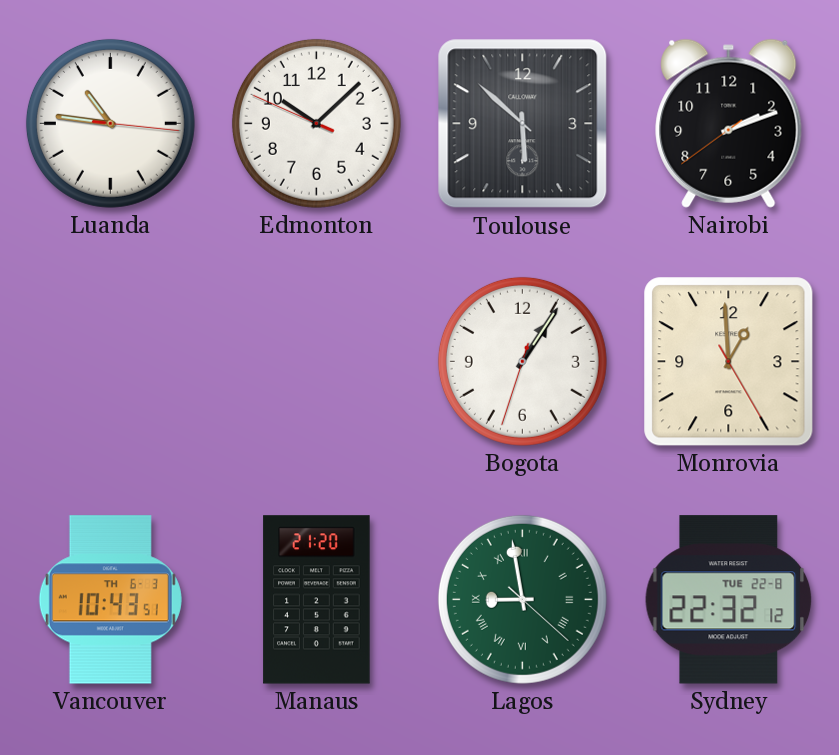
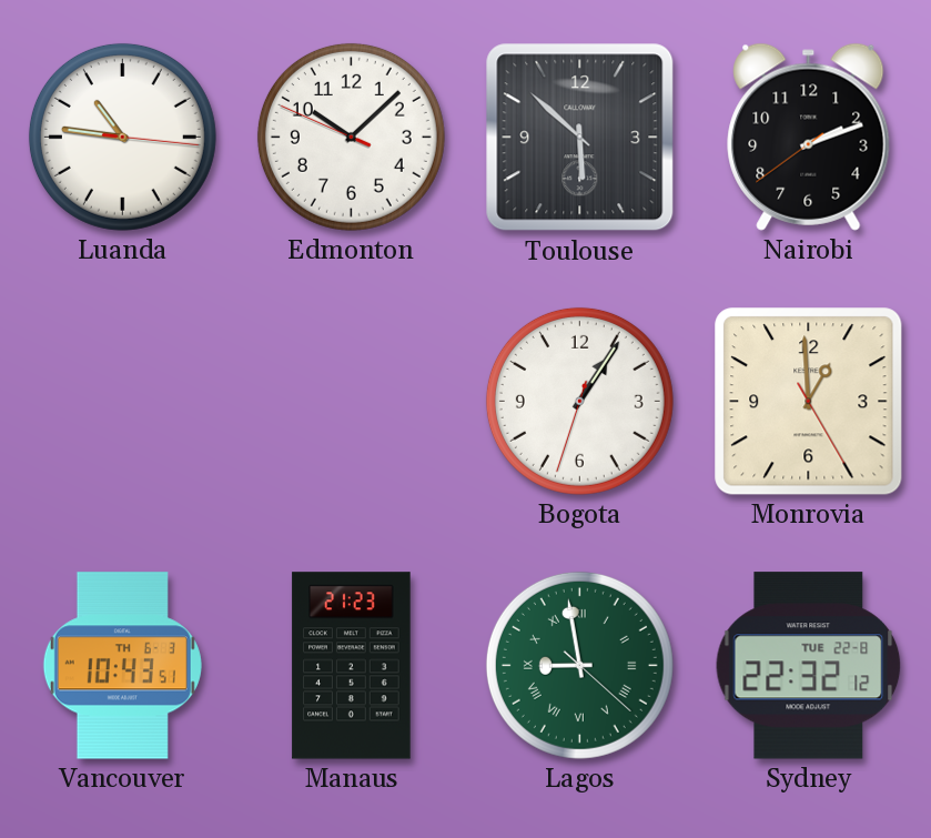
Manaus: 21:20 -> 21:23
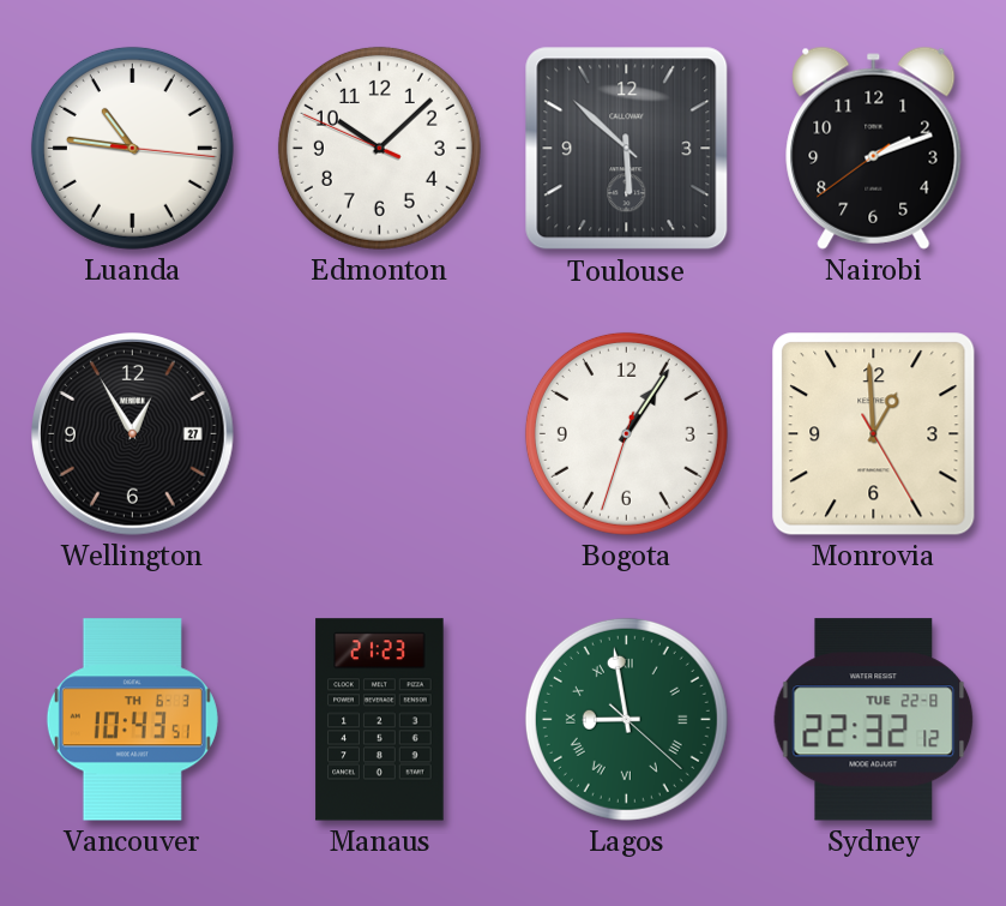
Wellington: none -> 12:55
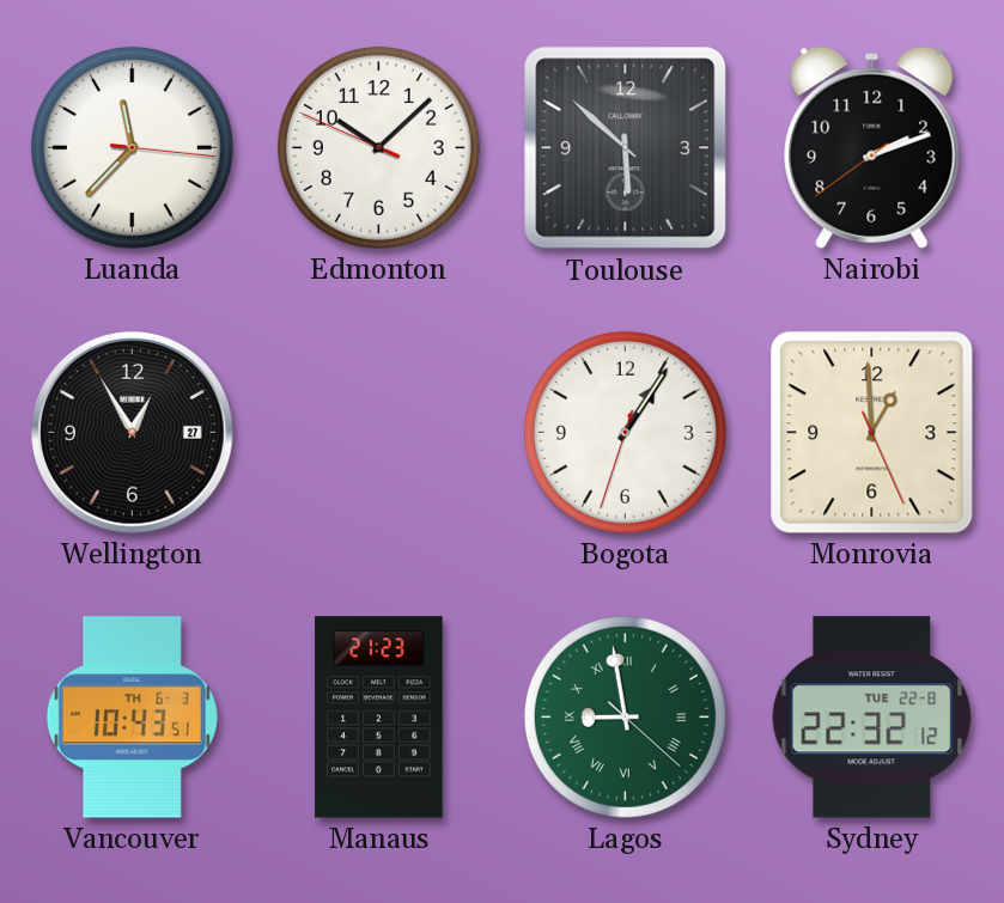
Luanda: 10:46 -> 11:37
Monrovia: 12:59:25 -> 12:59:26
